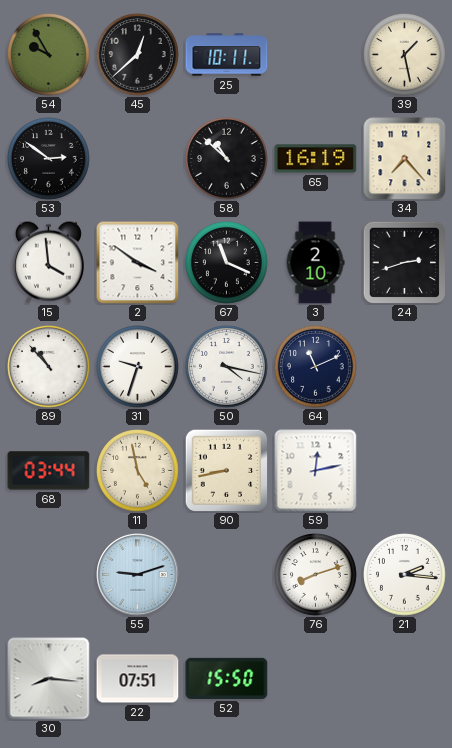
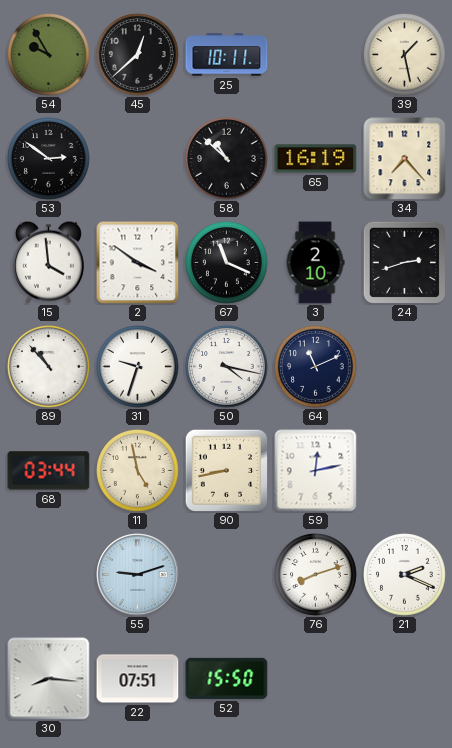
21: 2:16 -> 2:19
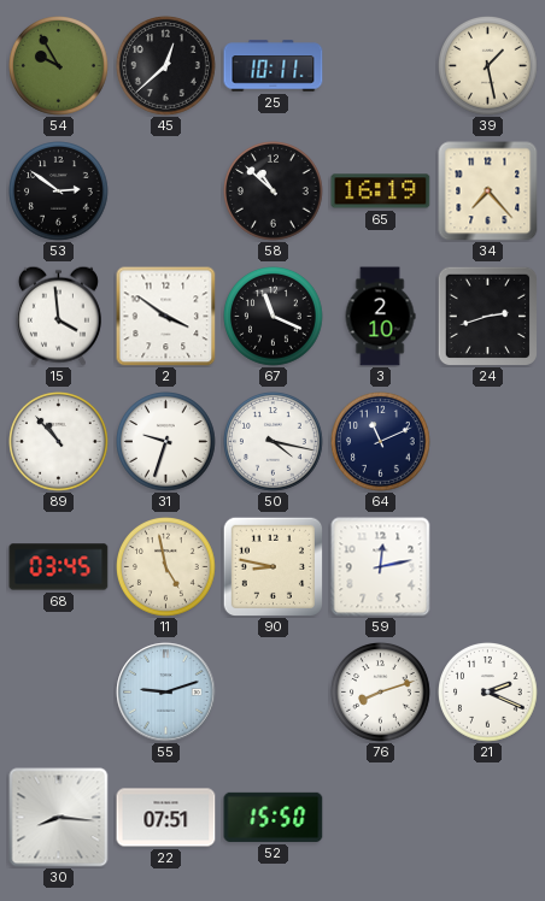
68: 03:44 -> 03:45
90: 8:43 -> 8:47
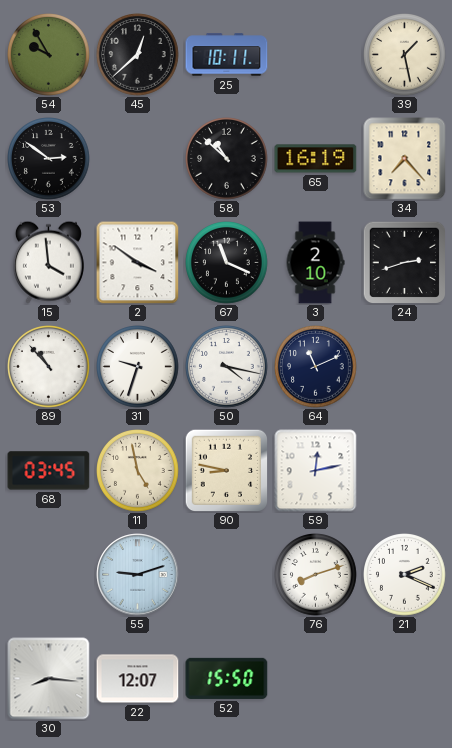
22: 07:51 -> 12:07
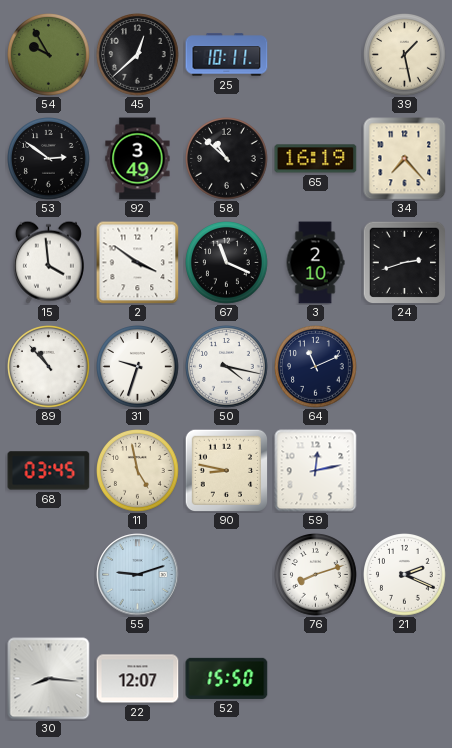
92: none -> 3:49
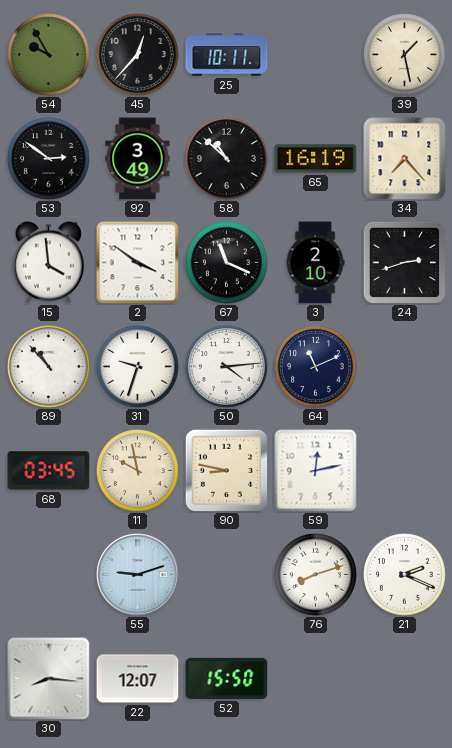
45: 12:38 -> 12:37
50: 4:17 -> 4:14
11: 4:58 -> 9:58
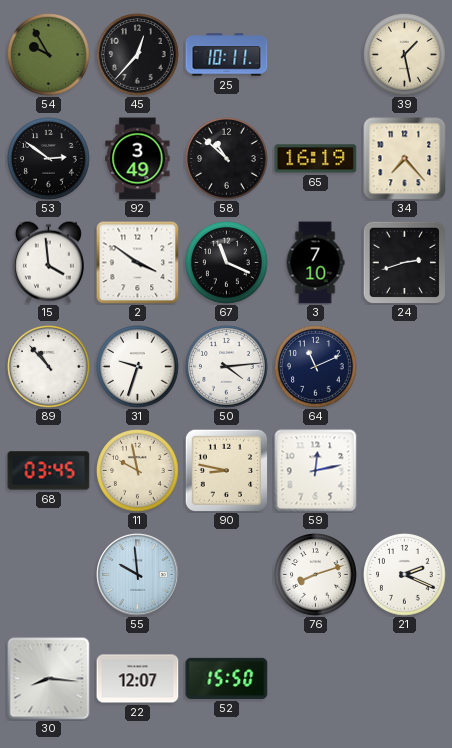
3: 2:10 -> 7:10
55: 9:12 -> 9:59
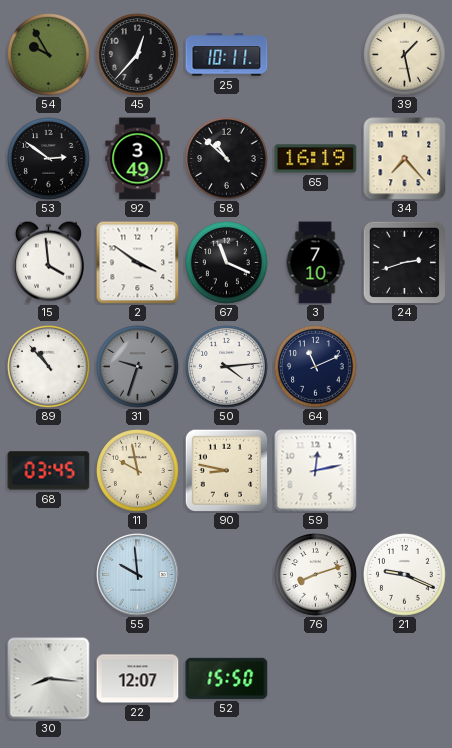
31 dial: white -> grey
21: 2:19 -> 9:19
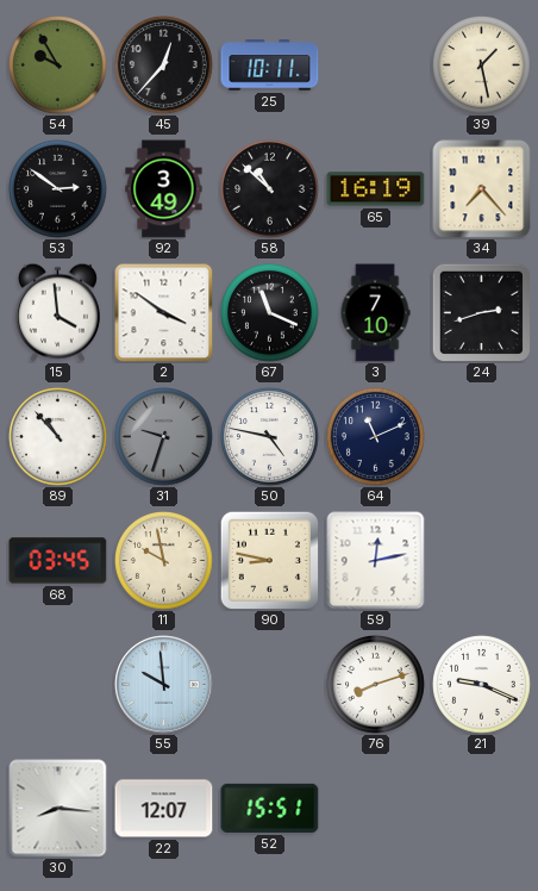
50: 4:14 -> 4:47
52: 15:50 -> 15:51
